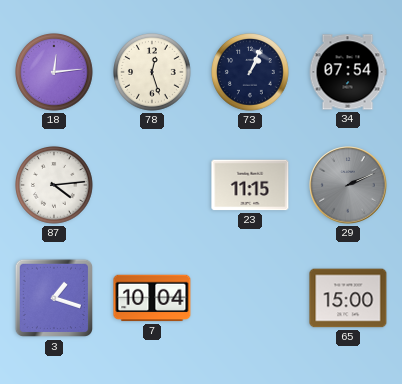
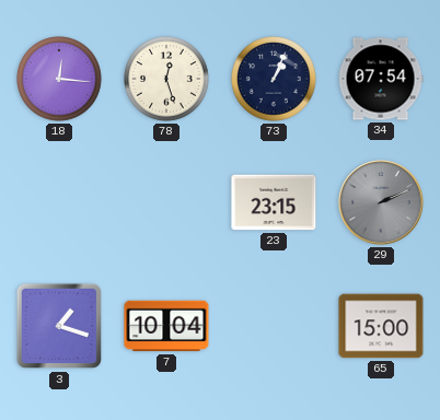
18: 12:14 -> 12:16
87: 4:14 -> none
23: 11:15 -> 23:15
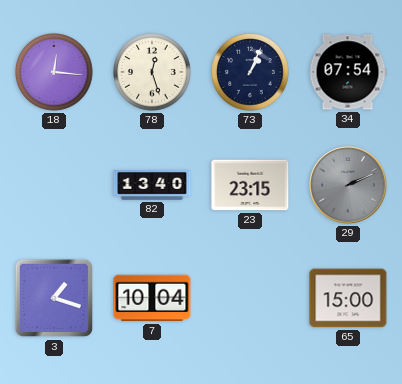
82: none -> 13:40
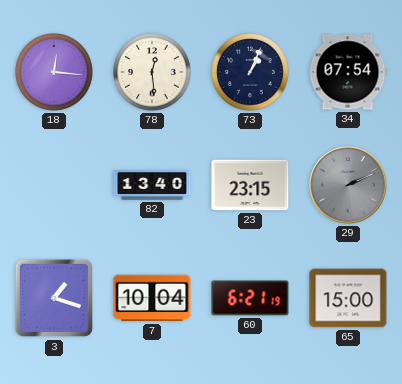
78: 12:27 -> 12:29
60: none -> 6:21
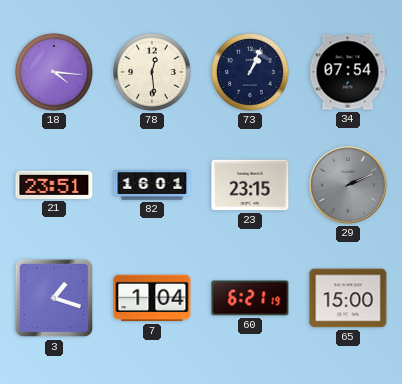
18: 12:16 -> 4:16
21: none -> 23:51
82: 13:40 -> 16:01
7: 10:04 -> 1:04
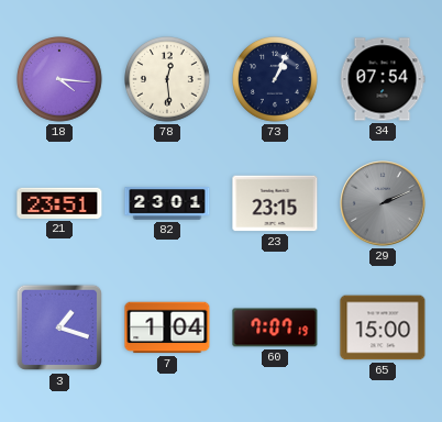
82: 16:01 -> 23:01
60: 6:21 -> 7:07
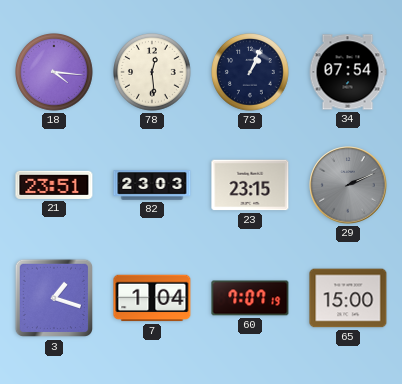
82: 23:01 -> 23:03
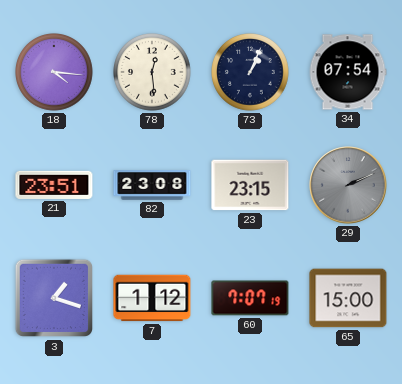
82: 23:03 -> 23:08
7: 1:04 -> 1:12
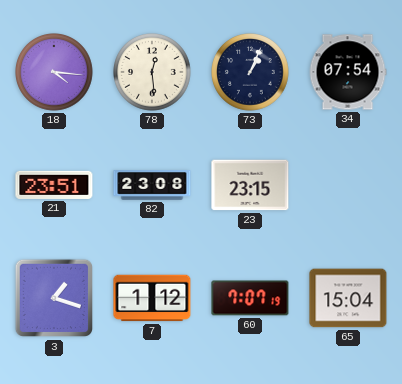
29: 2:11 -> none
65: 15:00 -> 15:04
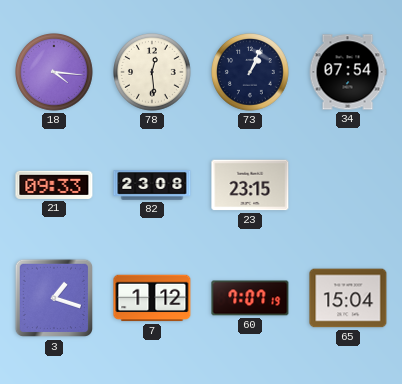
21: 23:51 -> 09:33
